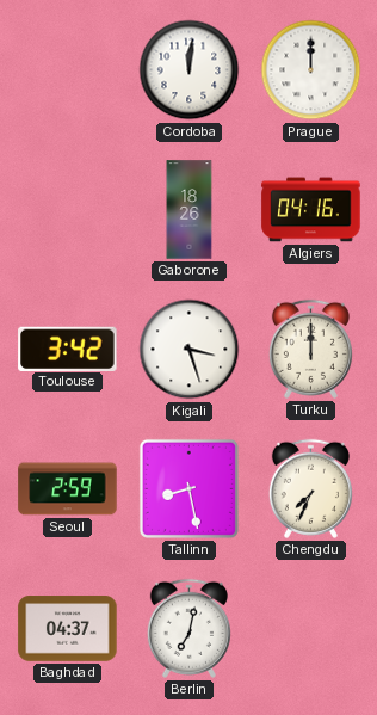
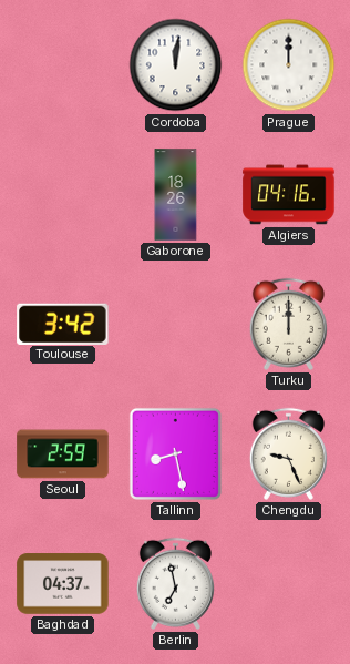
Kigali: 3:27 -> none
Chengdu: 7:34 -> 9:26
Berlin: 7:02 -> 6:58
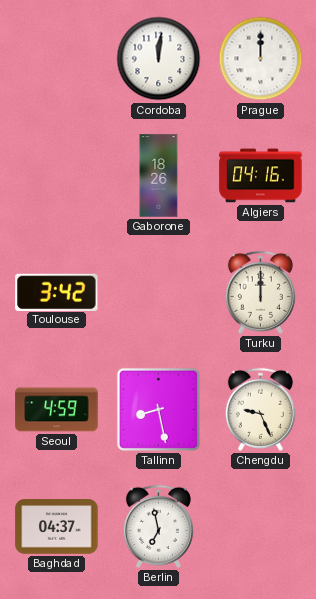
Seoul: 2:59 -> 4:59
